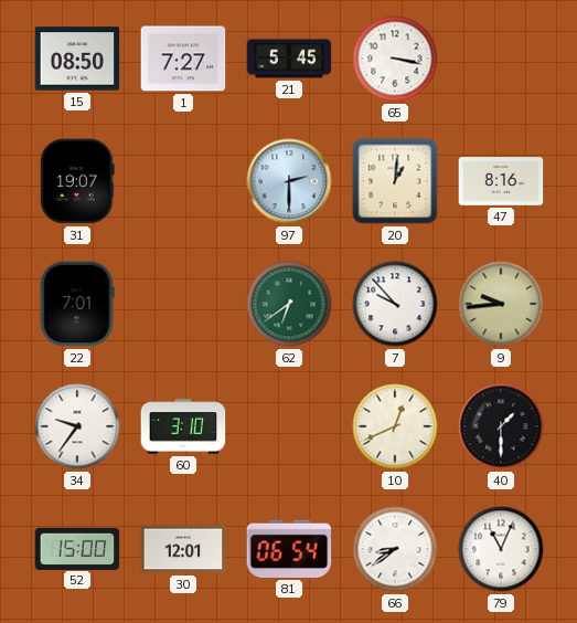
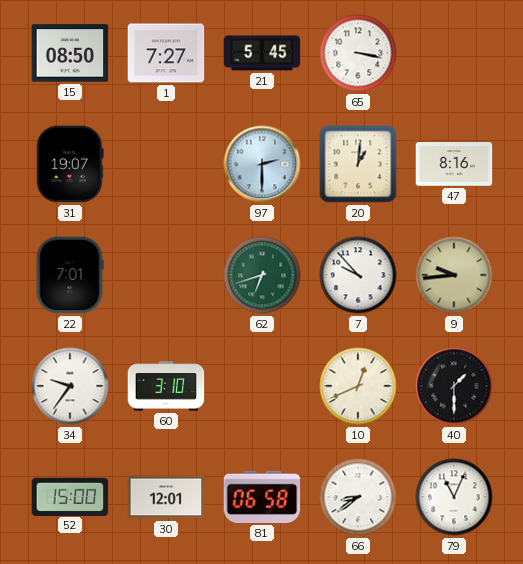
62: 6:39 -> 6:42
81: 06:54 -> 06:58
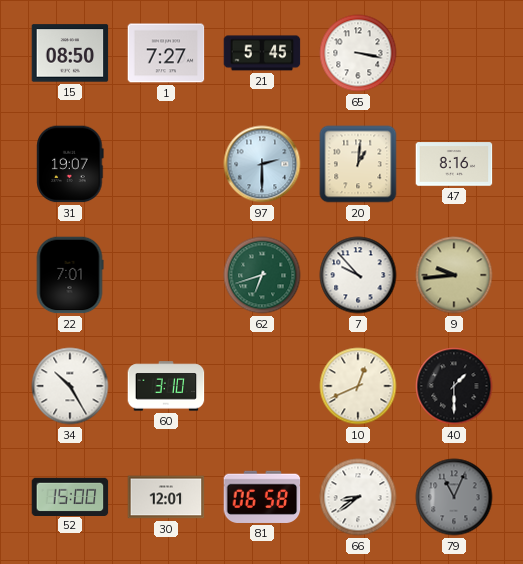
34: 9:36 -> 10:25
79 dial: white -> grey
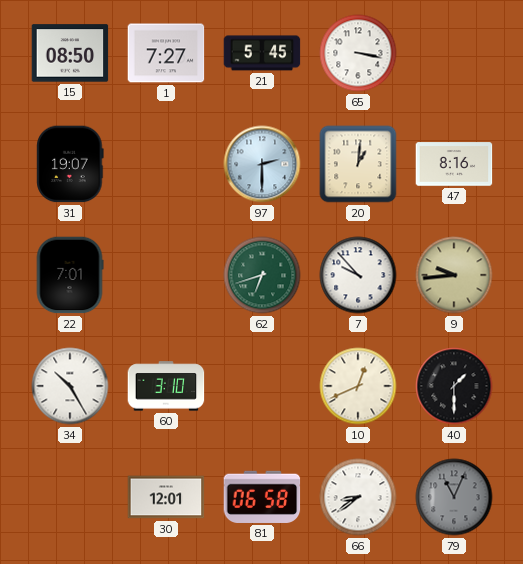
52: 15:00 -> none
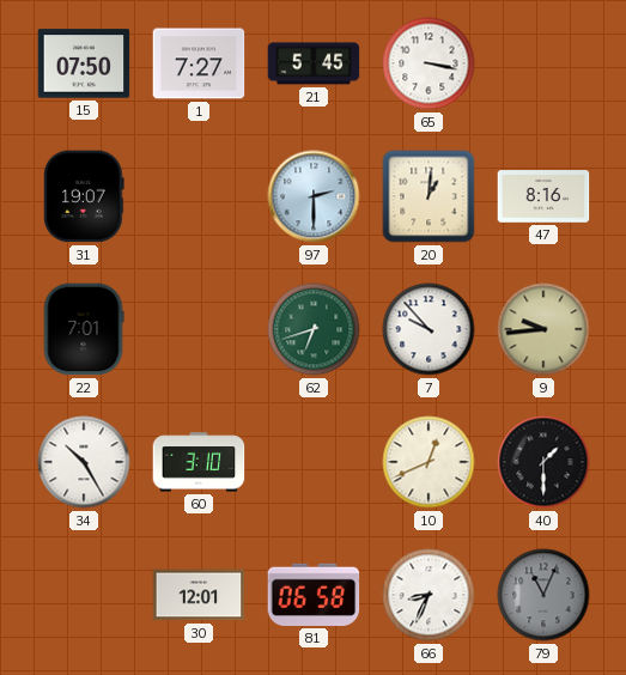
15: 08:50 -> 07:50
66: 8:39 -> 8:34
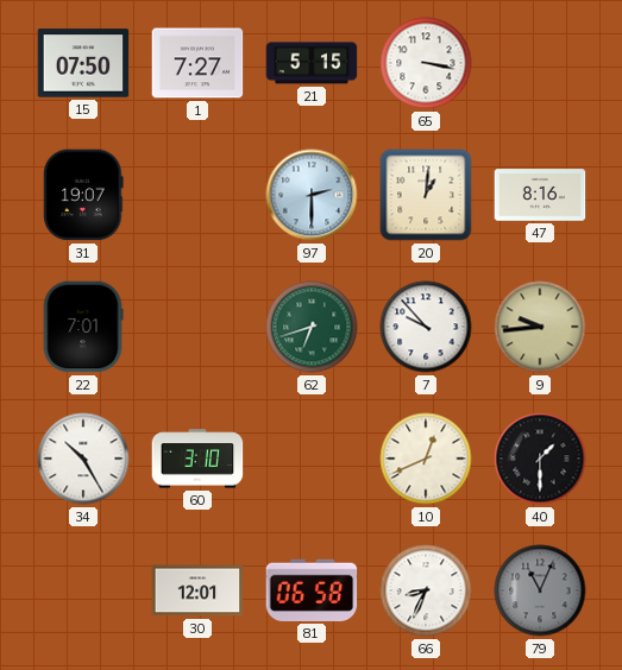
21: 5:45 -> 5:15
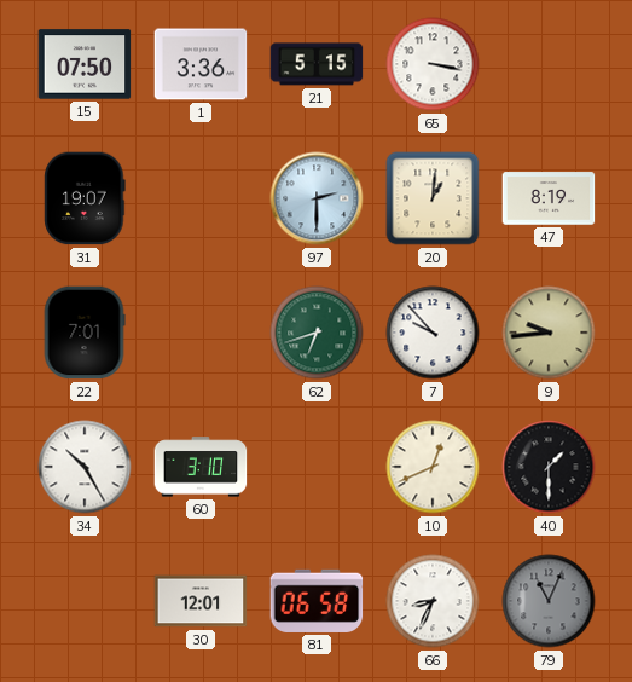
1: 7:27 -> 3:36
47: 8:16 -> 8:19
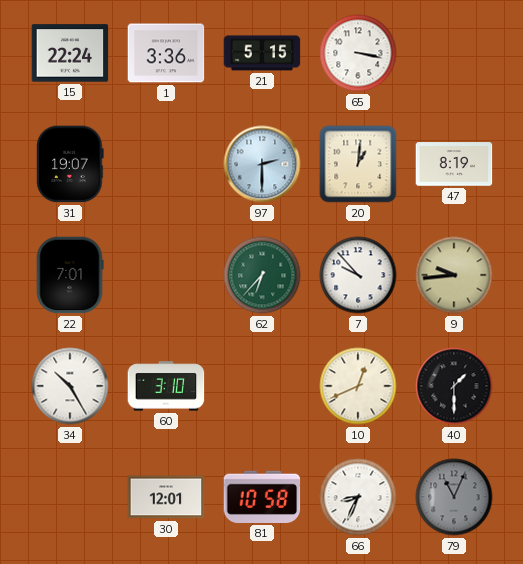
15: 07:50 -> 22:24
62: 6:42 -> 6:37
81: 06:58 -> 10:58
